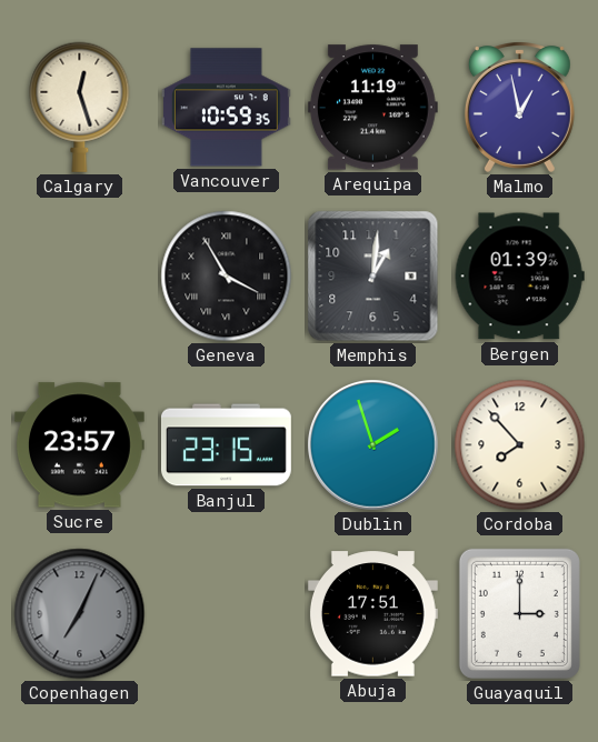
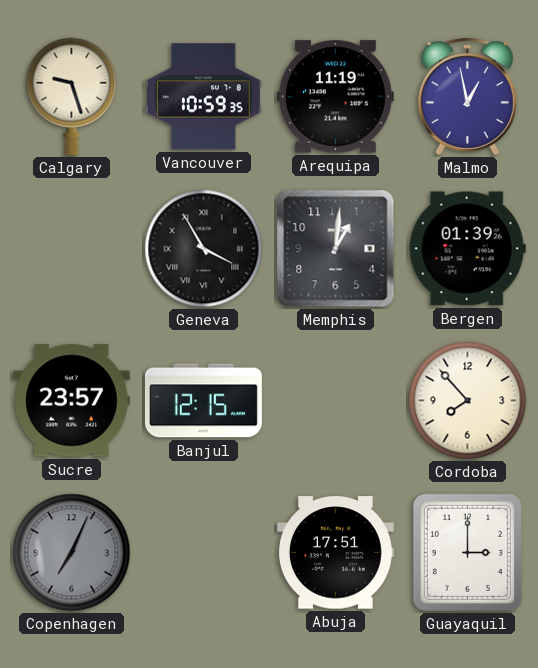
Calgary: 12:27 -> 9:27
Banjul: 23:15 -> 12:15
Dublin: 1:57 -> none
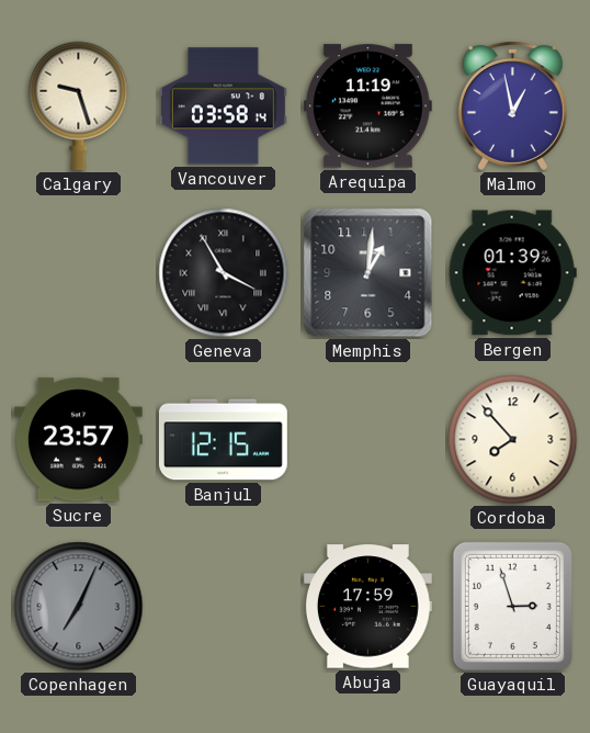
Vancouver: 10:59 -> 03:58
Abuja: 17:51 -> 17:59
Guayaquil: 3:00 -> 2:57
